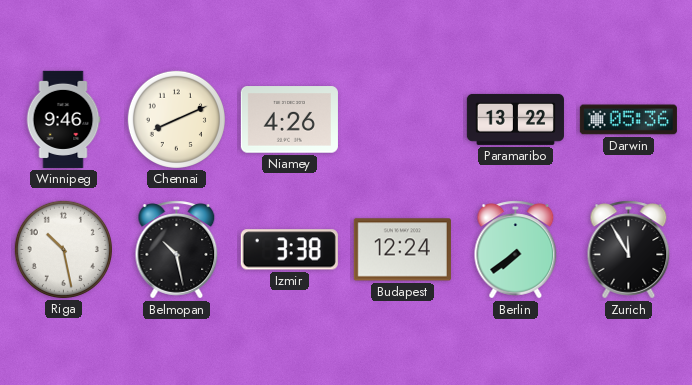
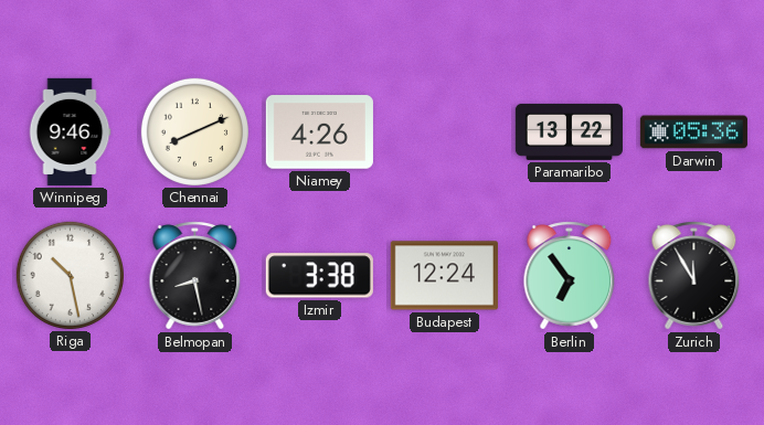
Belmopan: 10:28 -> 8:28
Berlin: 7:39 -> 6:54
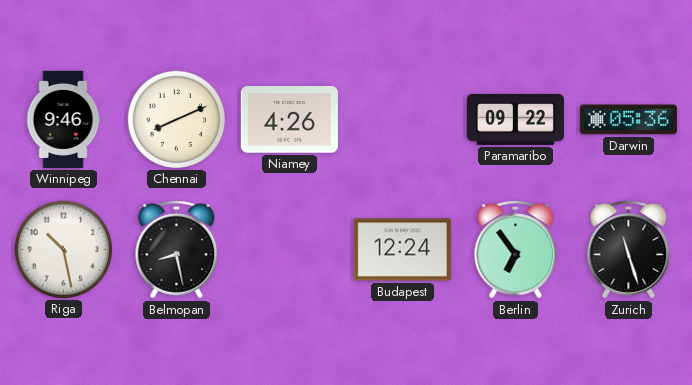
Paramaribo: 13:22 -> 09:22
Izmir: 3:38 -> none
Zurich: 11:55 -> 11:27
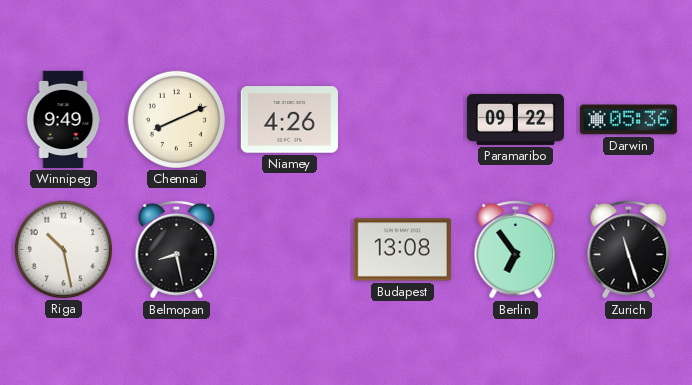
Winnipeg: 9:46 -> 9:49
Budapest: 12:24 -> 13:08
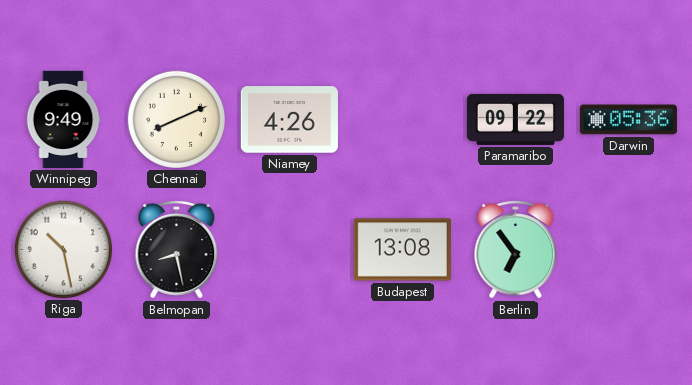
Zurich: 11:27 -> none
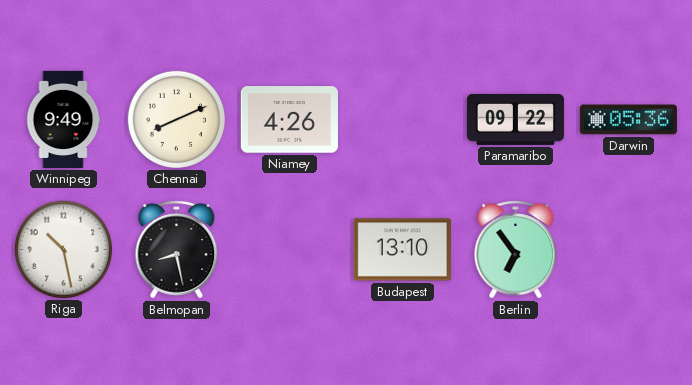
Budapest: 13:08 -> 13:10
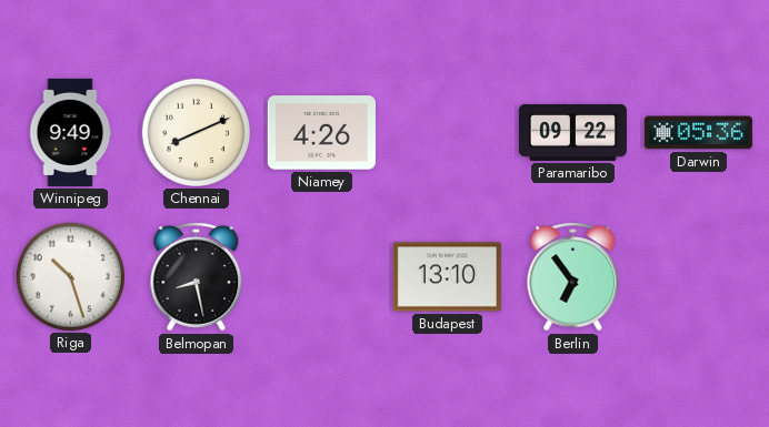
Riga: 10:28 -> 10:27
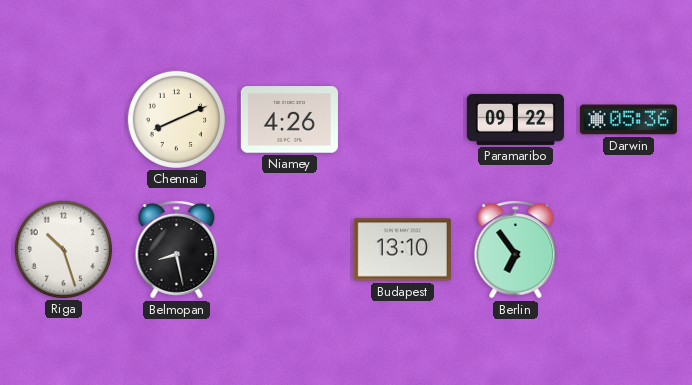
Winnipeg: 9:49 -> none
